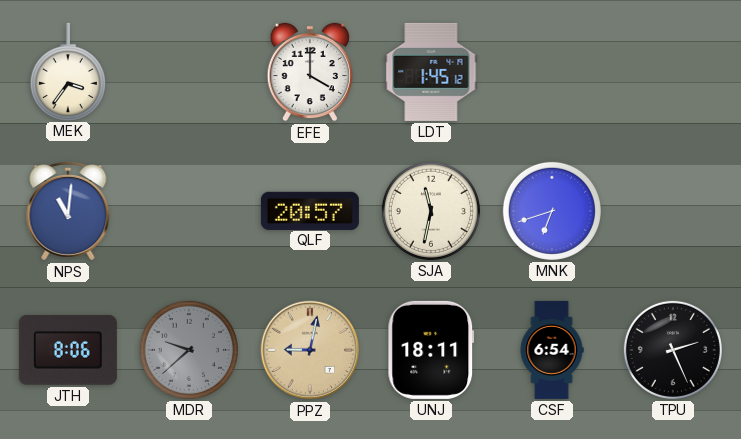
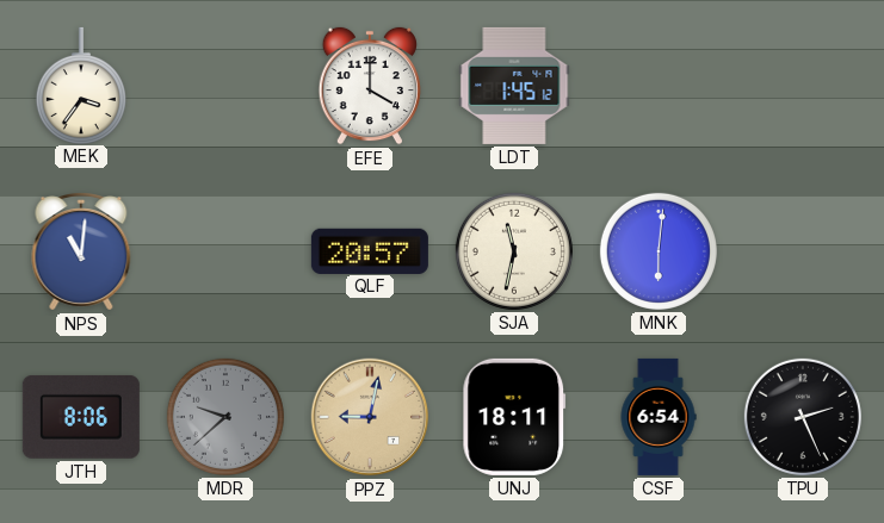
MNK: 6:42 -> 6:01
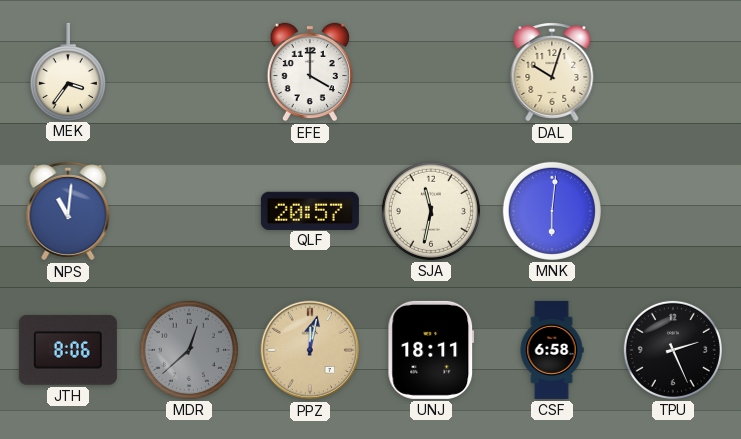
LDT: 1:45 -> none
DAL: none -> 10:03
MDR: 9:38 -> 12:38
PPZ: 9:02 -> 12:02
CSF: 6:54 -> 6:58
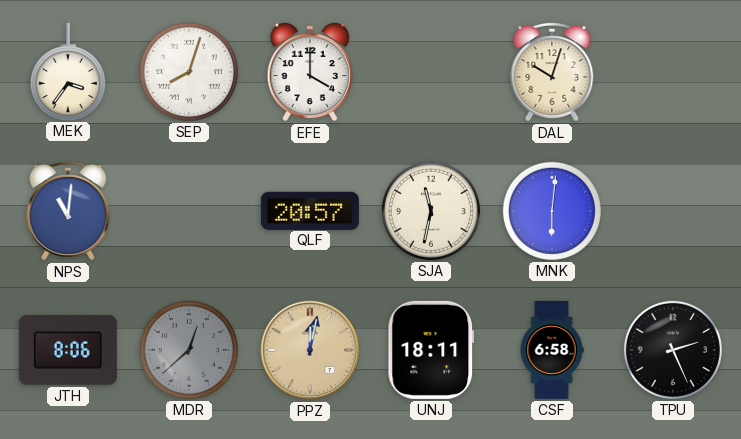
SEP: none -> 8:03
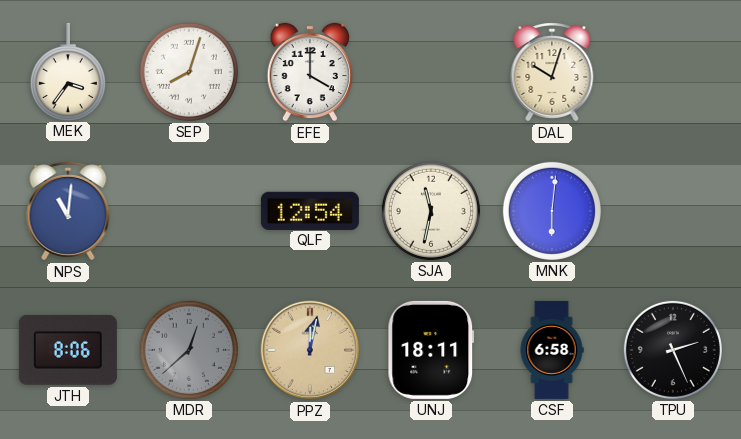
QLF: 20:57 -> 12:54
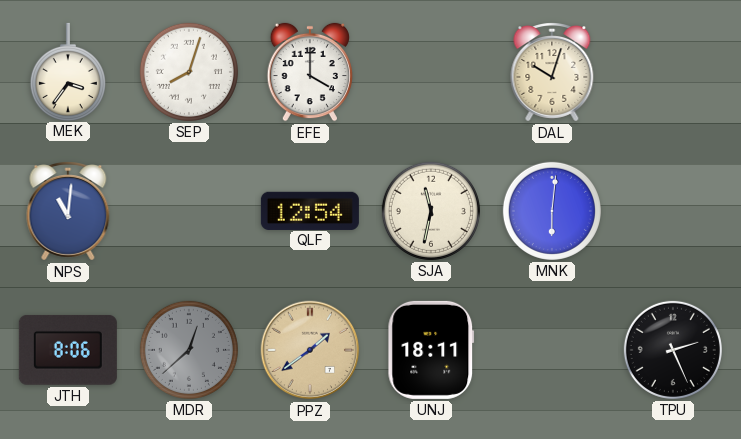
PPZ: 12:02 -> 1:39
CSF: 6:58 -> none
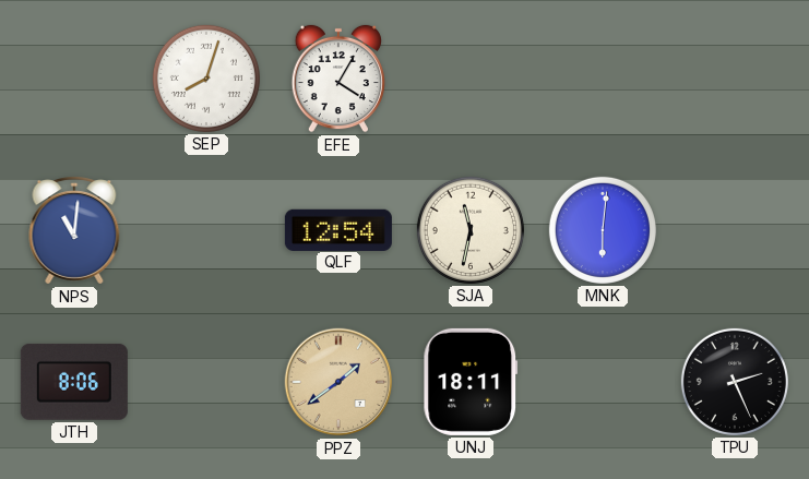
MEK: 3:36 -> none
EFE: 4:00 -> 4:05
DAL: 10:03 -> none
MDR: 12:38 -> none
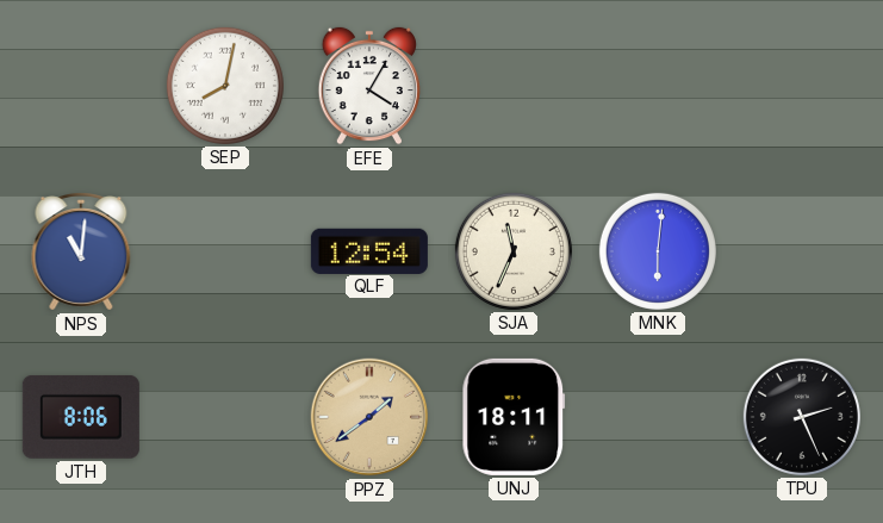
SEP: 8:03 -> 8:02
SJA: 11:32 -> 11:34
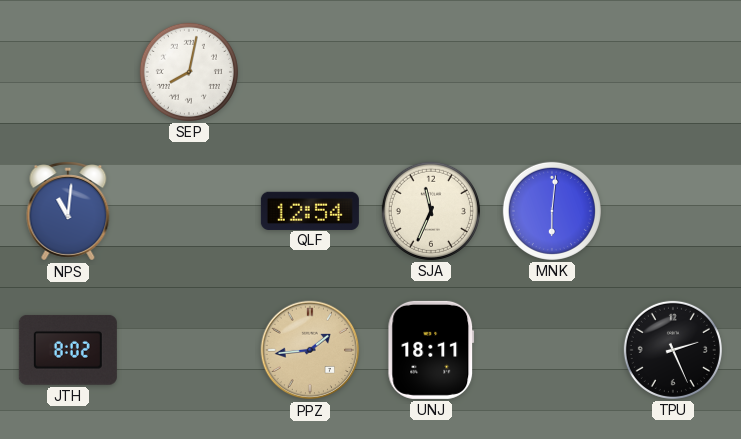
EFE: 4:05 -> none
JTH: 8:06 -> 8:02
PPZ: 1:39 -> 1:44
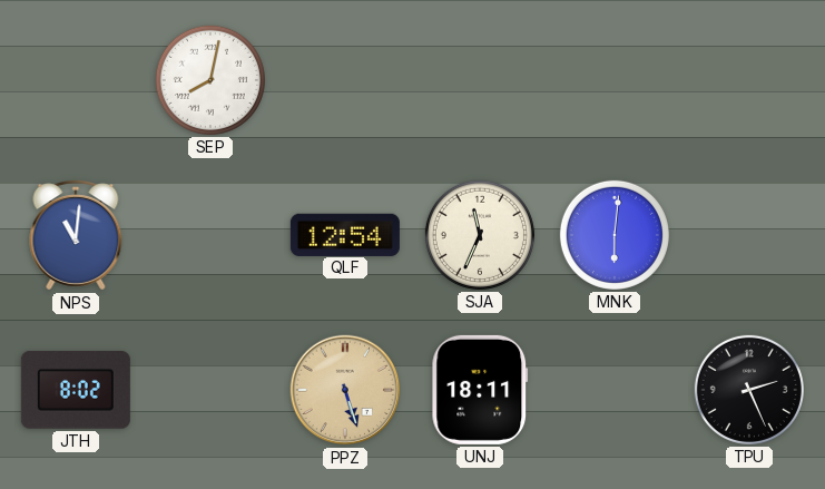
PPZ: 1:44 -> 5:27
